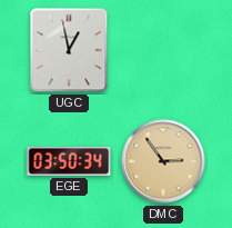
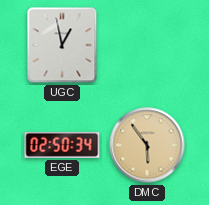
EGE: 03:50 -> 02:50
DMC: 2:54 -> 5:54
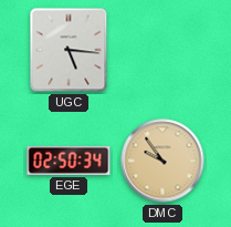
UGC: 12:58 -> 5:16
DMC: 5:54 -> 9:54
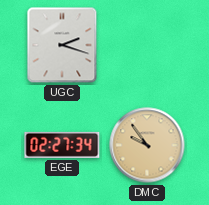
UGC: 5:16 -> 2:18
EGE: 02:50 -> 02:27
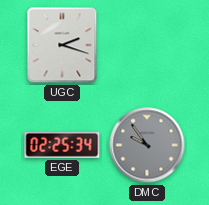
EGE: 02:27 -> 02:25
DMC dial: champagne -> grey
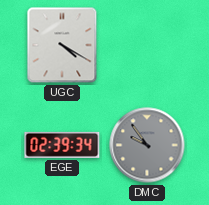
UGC: 2:18 -> 4:20
EGE: 02:25 -> 02:39
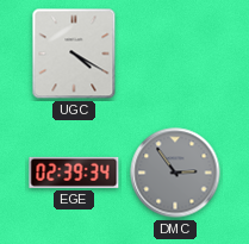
DMC: 9:54 -> 2:54
